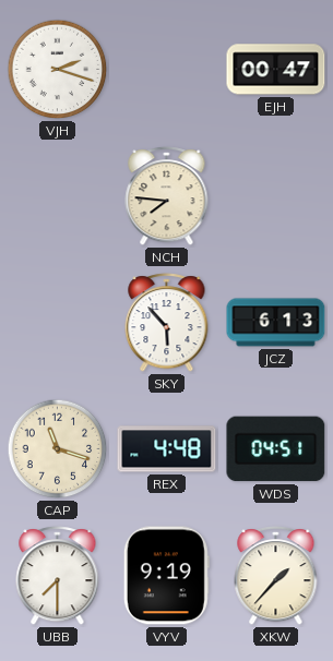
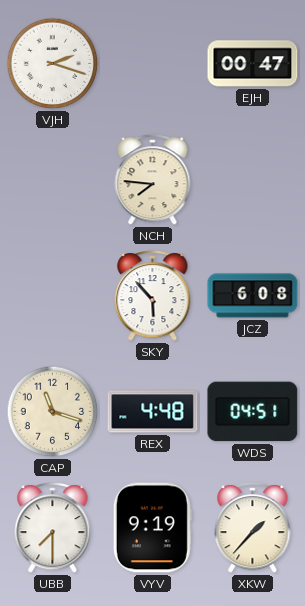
JCZ: 6:13 -> 6:08
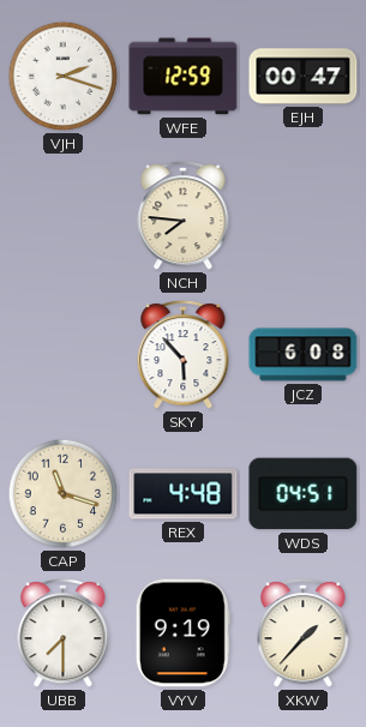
WFE: none -> 12:59
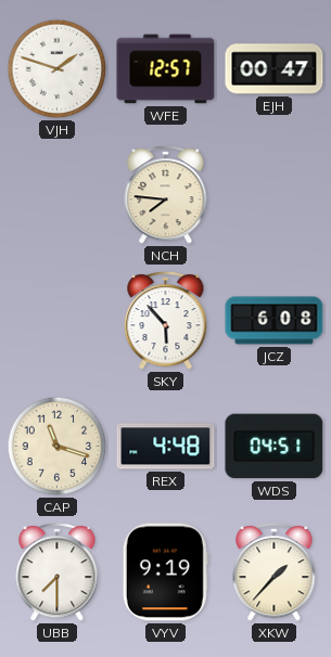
VJH: 2:18 -> 1:48
WFE: 12:59 -> 12:57
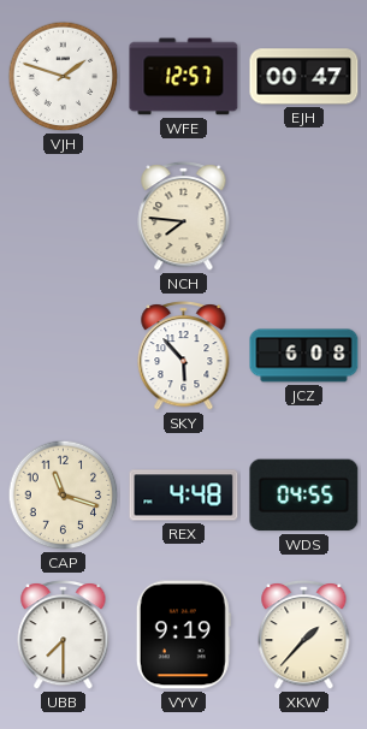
WDS: 04:51 -> 04:55
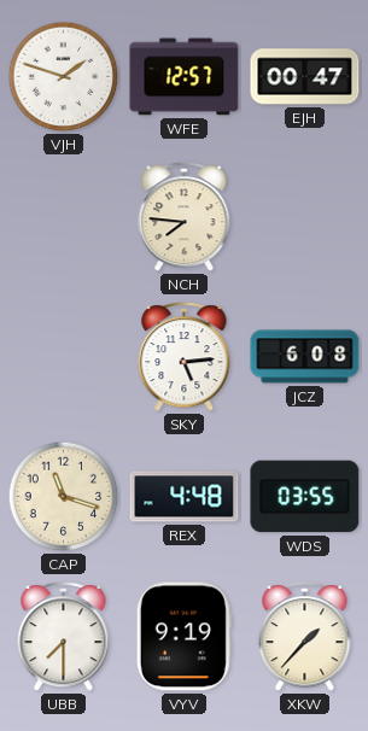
SKY: 5:53 -> 5:14
WDS: 04:55 -> 03:55
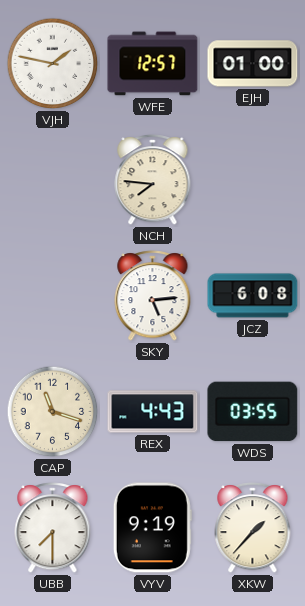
VJH: 1:48 -> 1:47
EJH: 00:47 -> 01:00
REX: 4:48 -> 4:43
